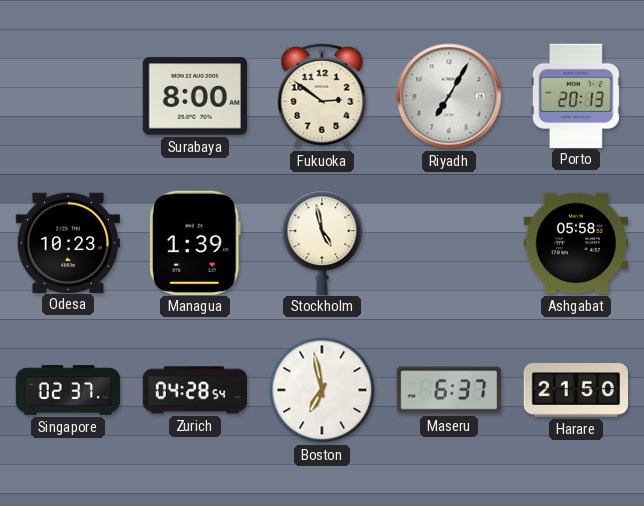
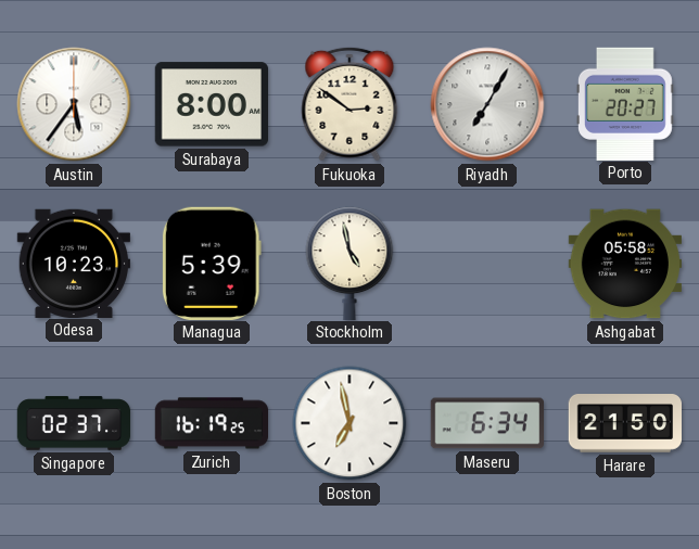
Austin: none -> 5:36
Porto: 20:13 -> 20:27
Managua: 1:39 -> 5:39
Zurich: 04:28 -> 16:19
Maseru: 6:37 -> 6:34
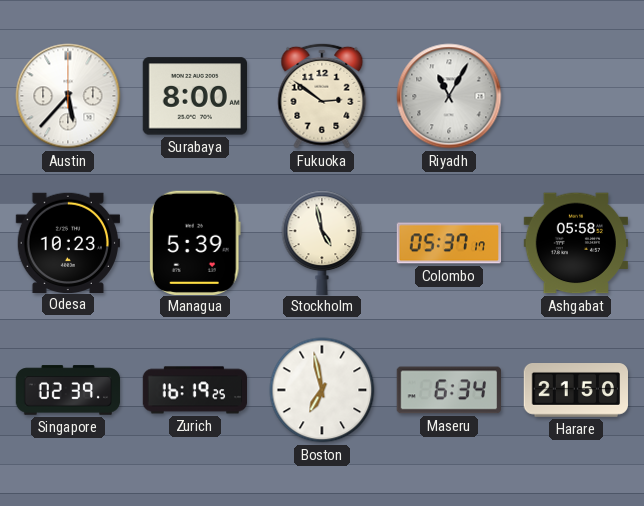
Austin: 5:36 -> 5:37
Riyadh: 7:05 -> 11:05
Porto: 20:27 -> none
Colombo: none -> 05:37
Singapore: 02:37 -> 02:39
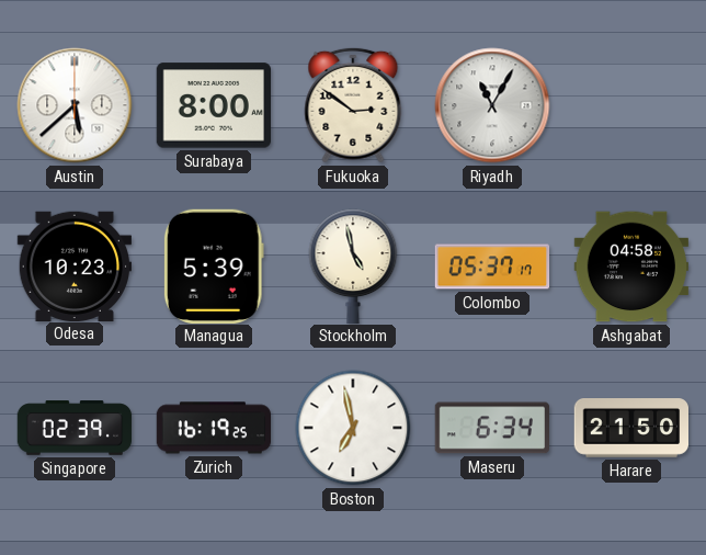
Austin: 5:37 -> 5:38
Ashgabat: 05:58 -> 04:58
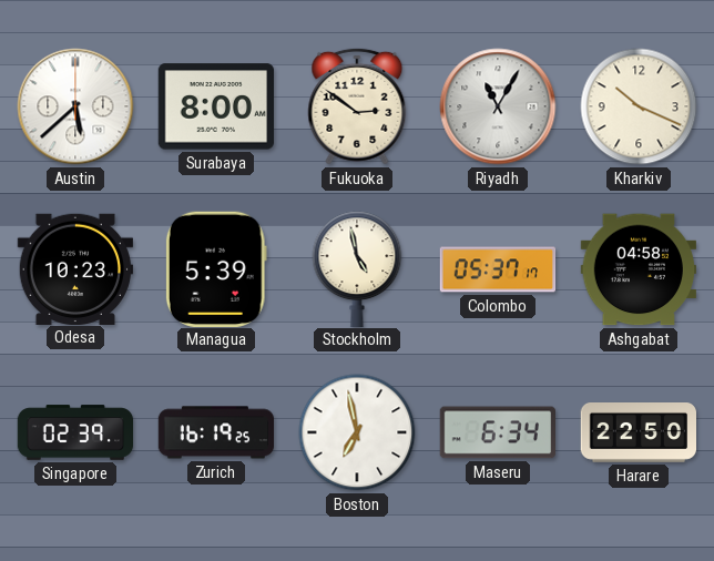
Kharkiv: none -> 10:19
Harare: 21:50 -> 22:50
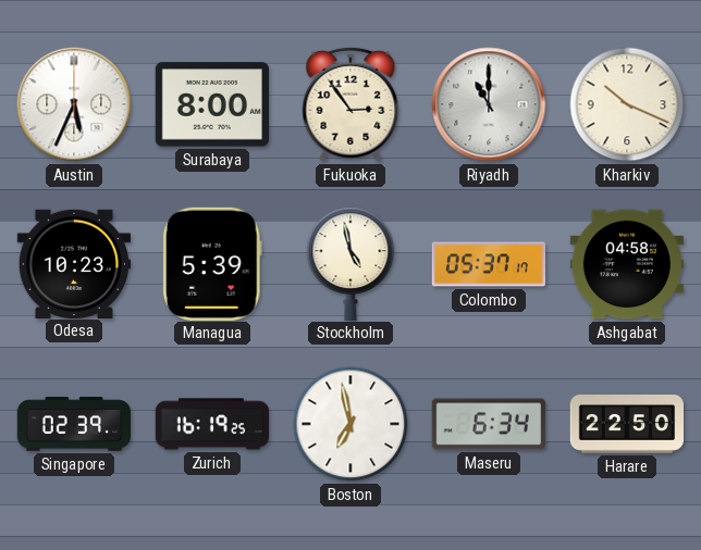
Austin: 5:38 -> 5:34
Fukuoka: 2:51 -> 2:54
Riyadh: 11:05 -> 11:00
